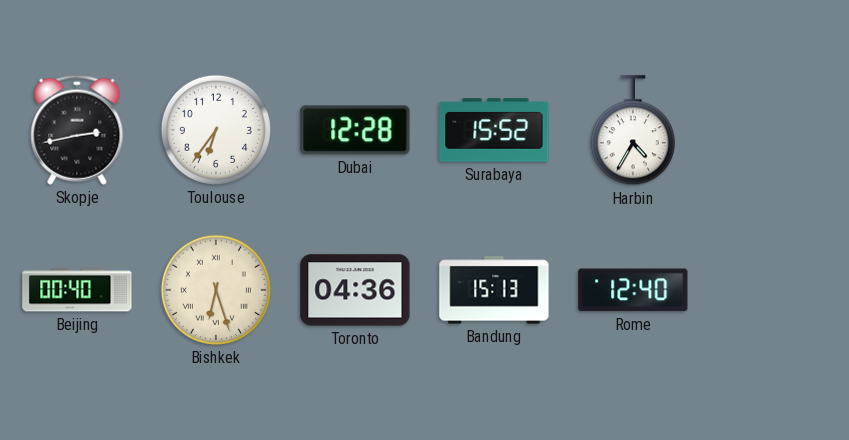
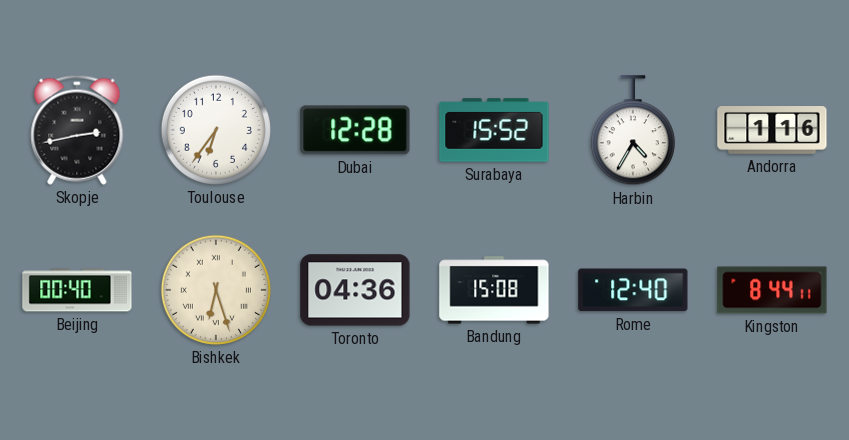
Andorra: none -> 1:16
Bandung: 15:13 -> 15:08
Kingston: none -> 8:44
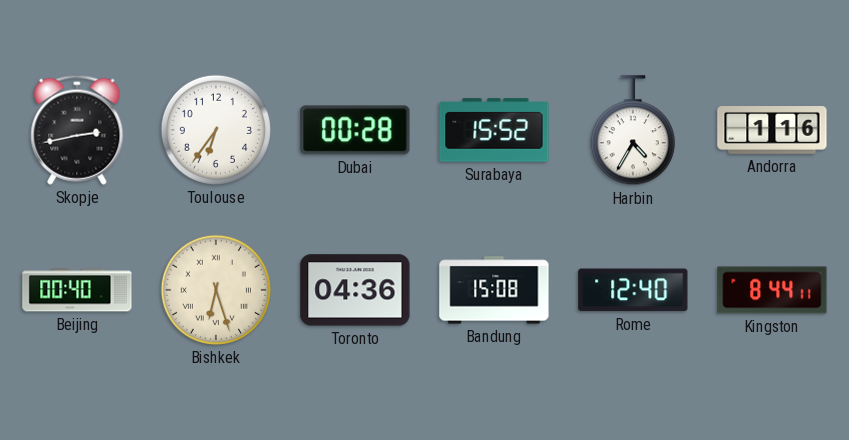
Dubai: 12:28 -> 00:28
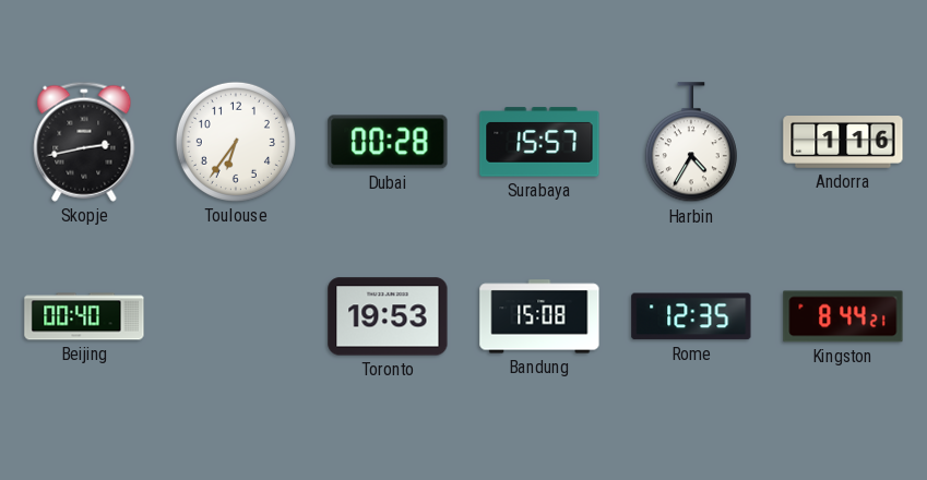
Surabaya: 15:52 -> 15:57
Bishkek: 6:27 -> none
Toronto: 04:36 -> 19:53
Rome: 12:40 -> 12:35
Kingston: 8:44:11 -> 8:44:21
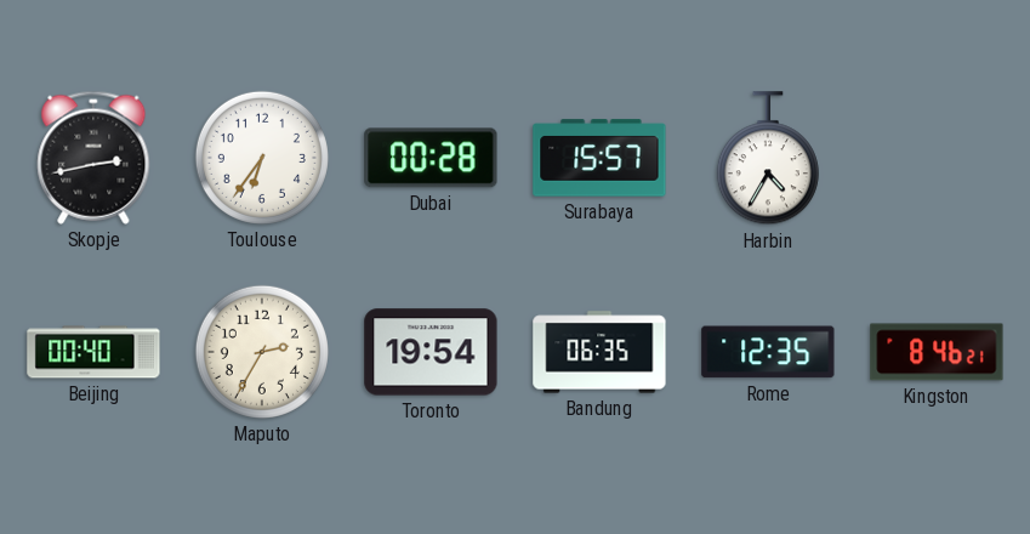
Andorra: 1:16 -> none
Maputo: none -> 2:35
Toronto: 19:53 -> 19:54
Bandung: 15:08 -> 06:35
Kingston: 8:44 -> 8:46
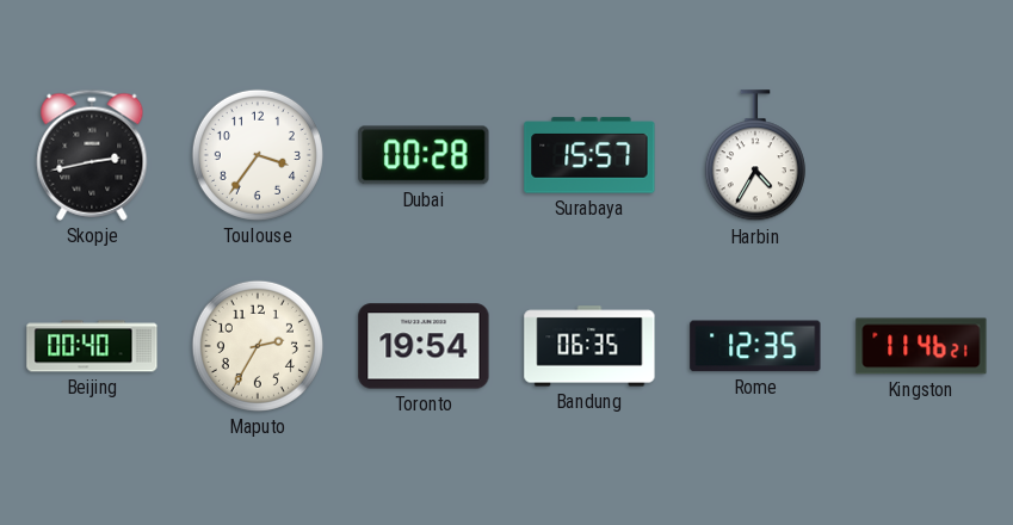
Toulouse: 6:36 -> 3:36
Kingston: 8:46 -> 11:46
